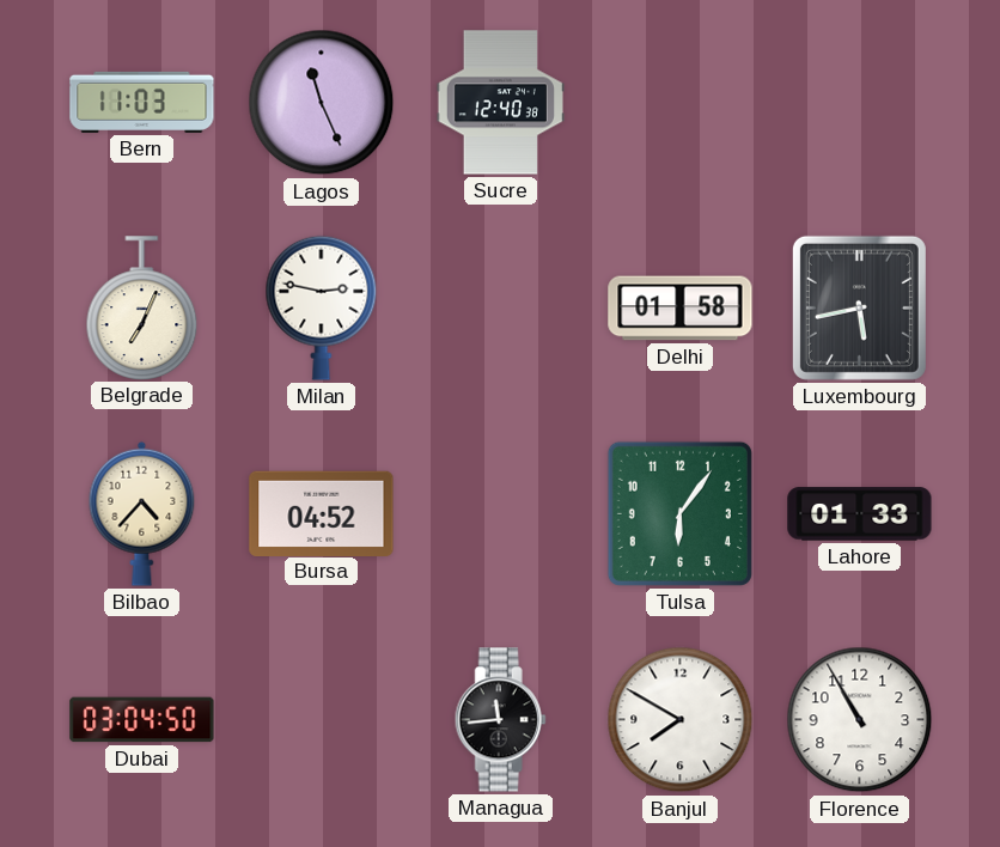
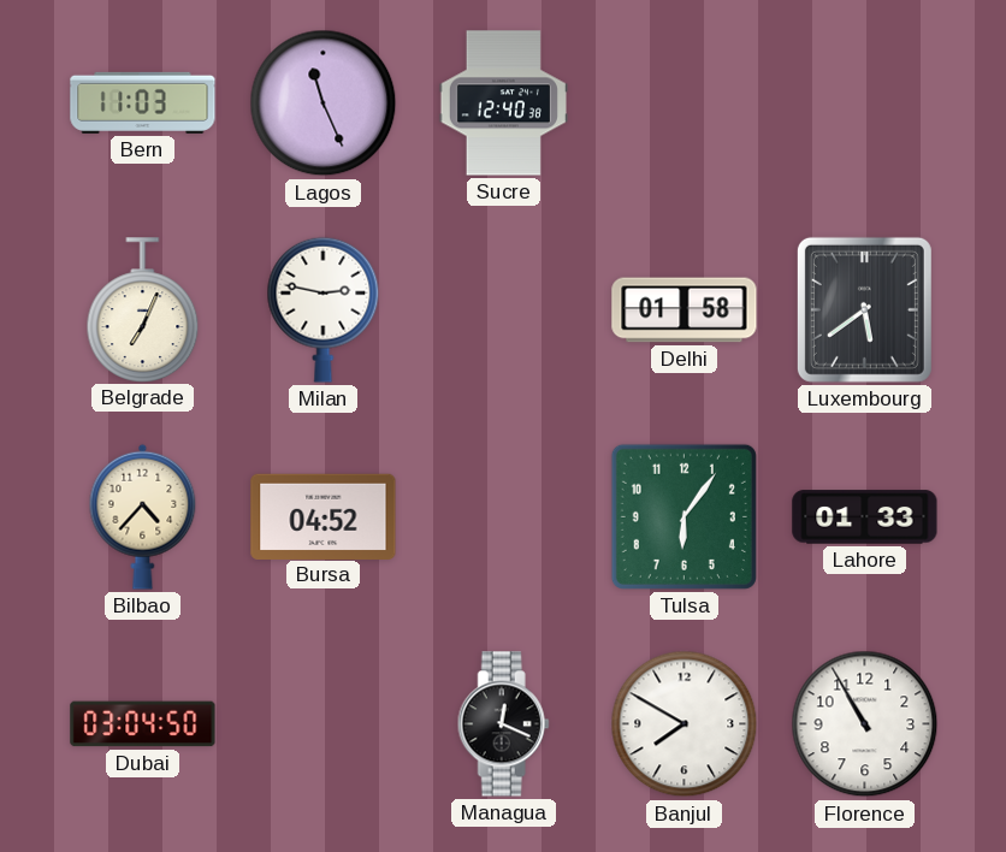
Luxembourg: 5:43 -> 5:39
Managua: 11:44 -> 12:19
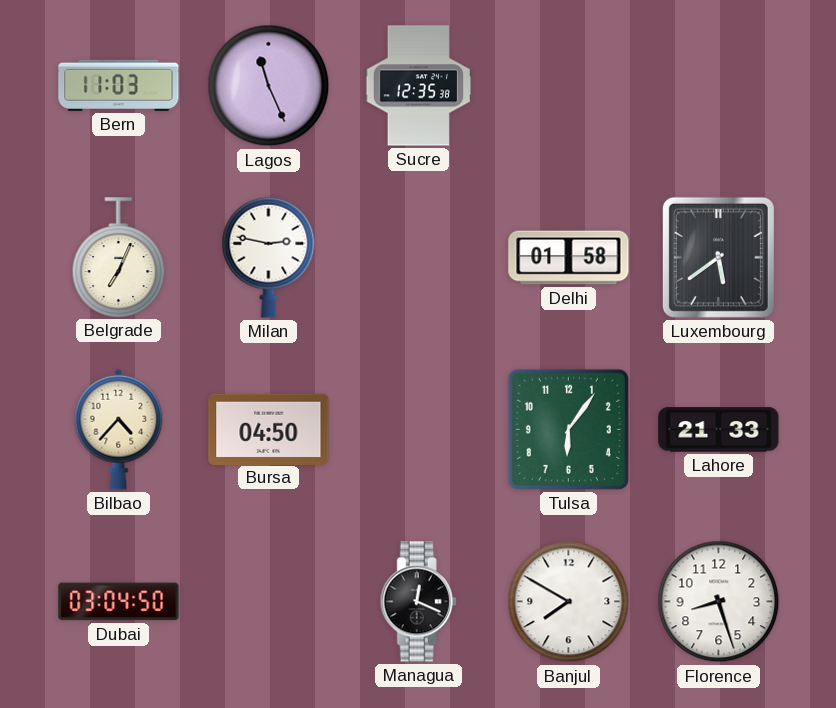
Sucre: 12:40 -> 12:35
Bursa: 04:52 -> 04:50
Lahore: 01:33 -> 21:33
Florence: 10:55 -> 8:27
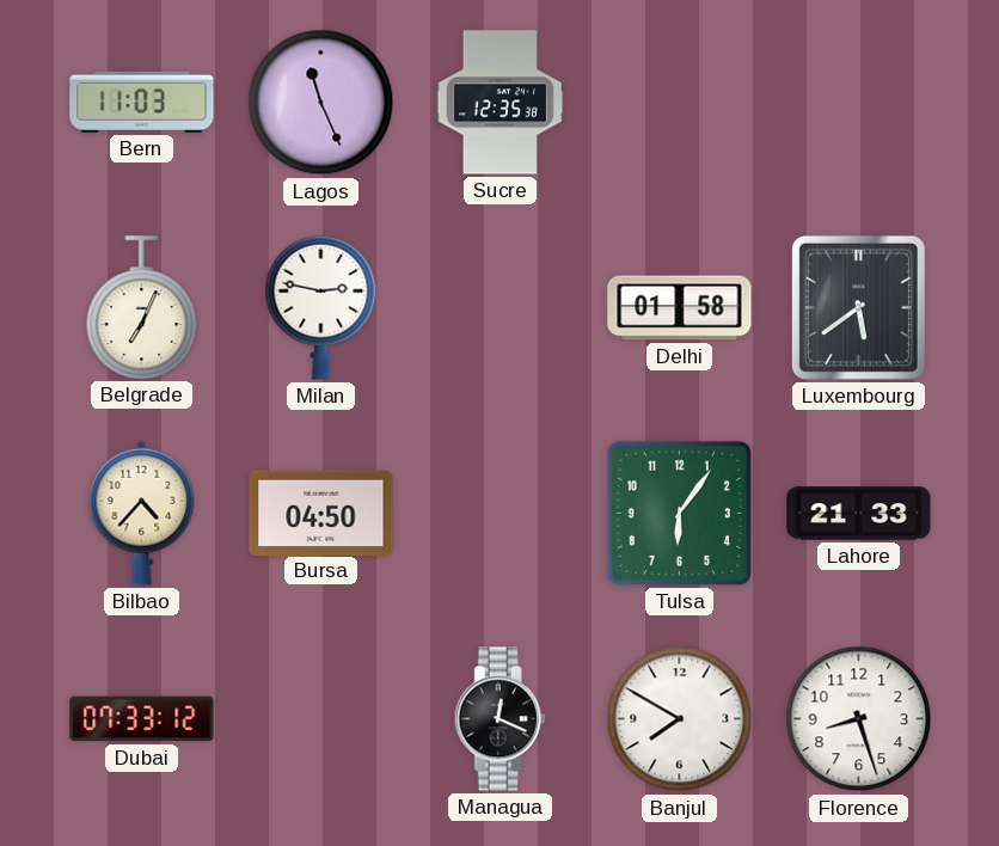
Dubai: 03:04 -> 07:33
